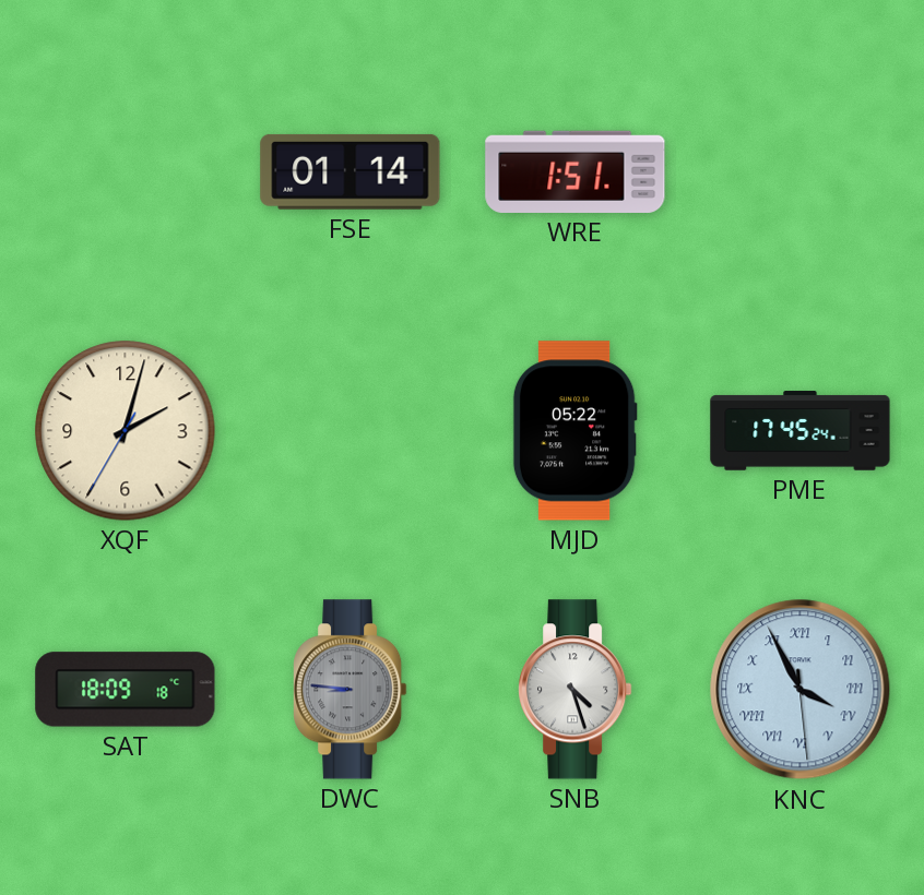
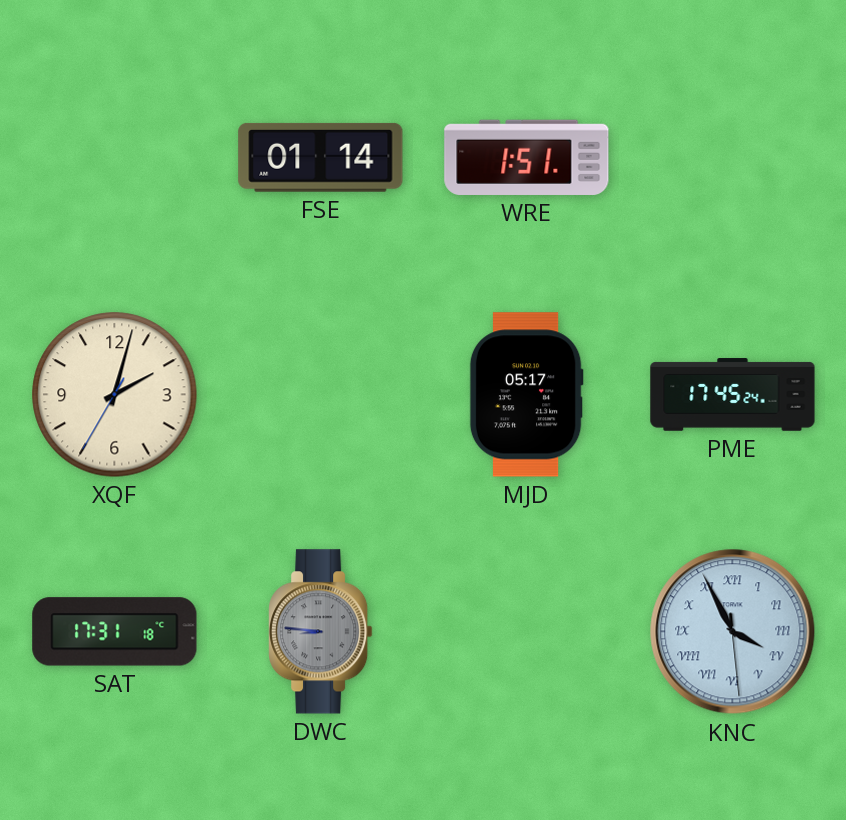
MJD: 05:22 -> 05:17
SAT: 18:09 -> 17:31
SNB: 4:27 -> none
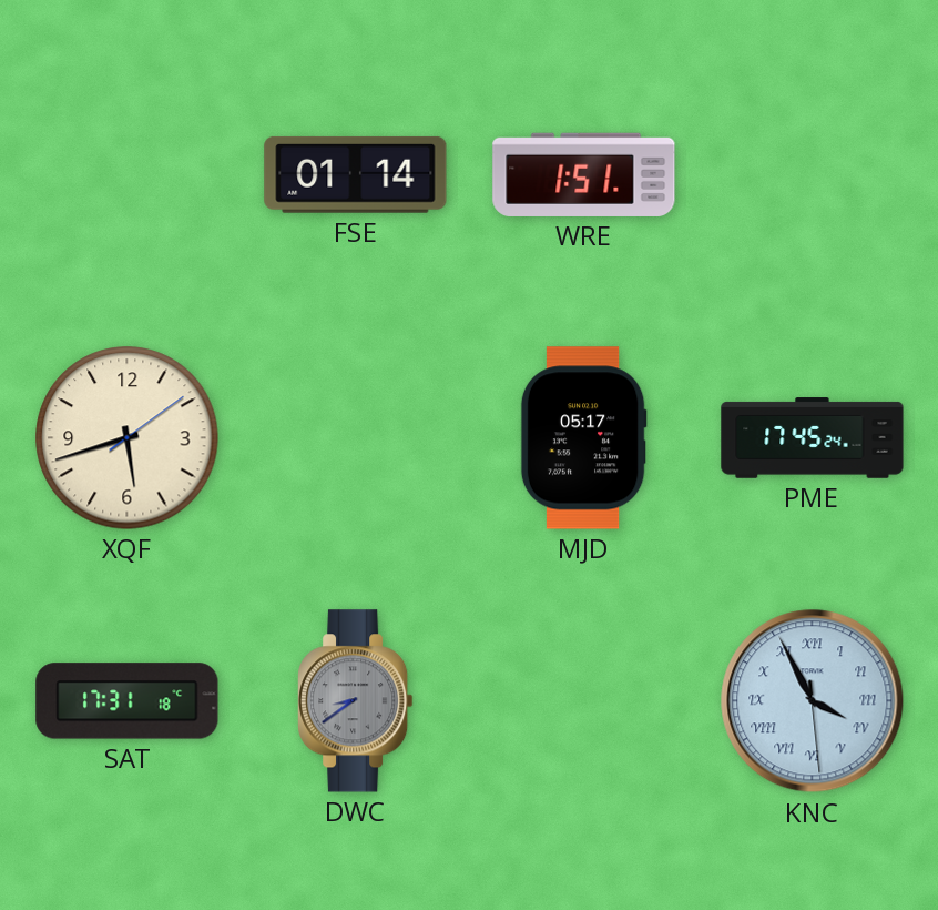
XQF: 2:02 -> 5:42
DWC: 8:46 -> 8:39
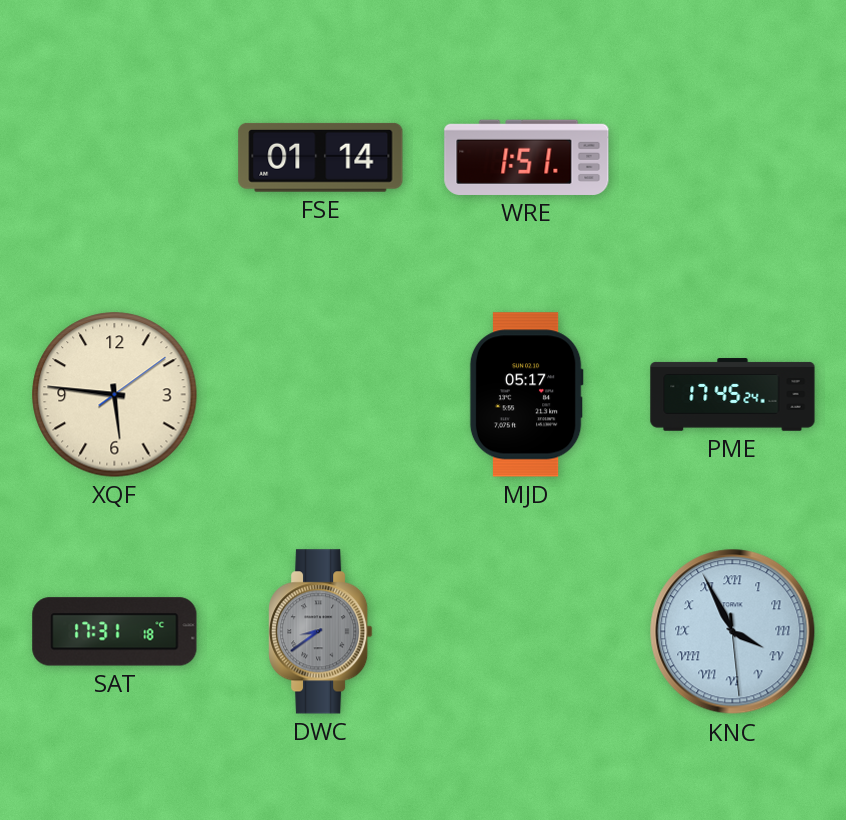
XQF: 5:42 -> 5:46
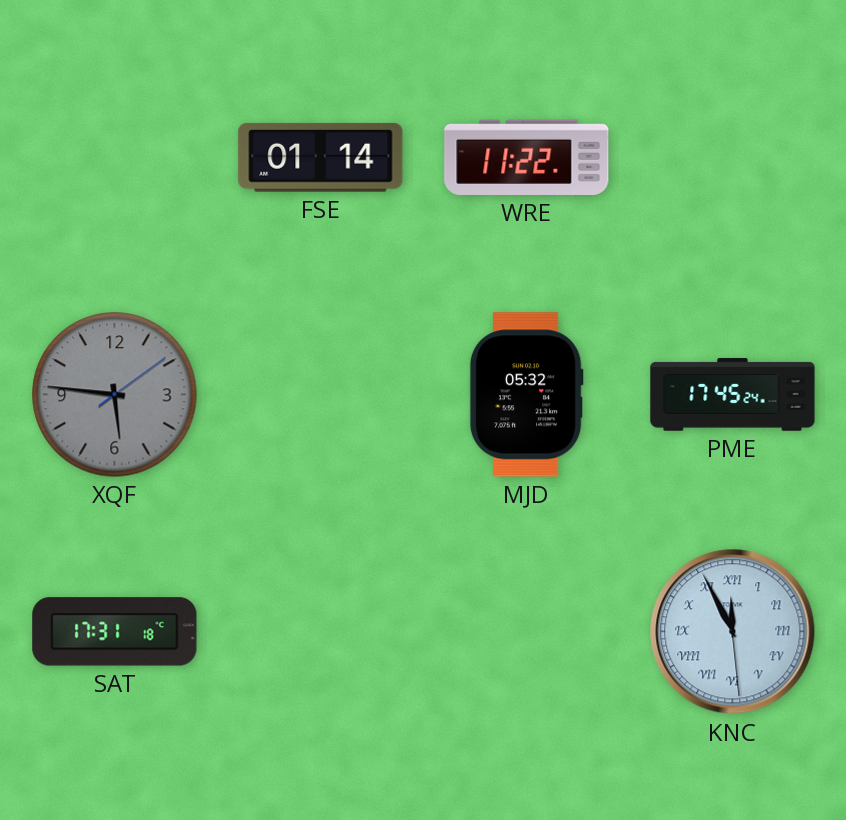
WRE: 1:51 -> 11:22
XQF dial: cream -> grey
MJD: 05:17 -> 05:32
DWC: 8:39 -> none
KNC: 3:55 -> 11:55
